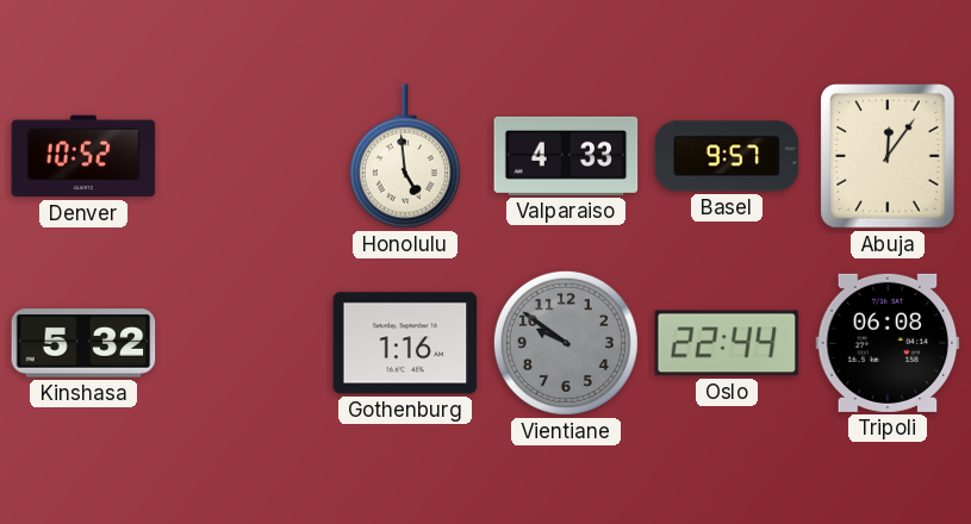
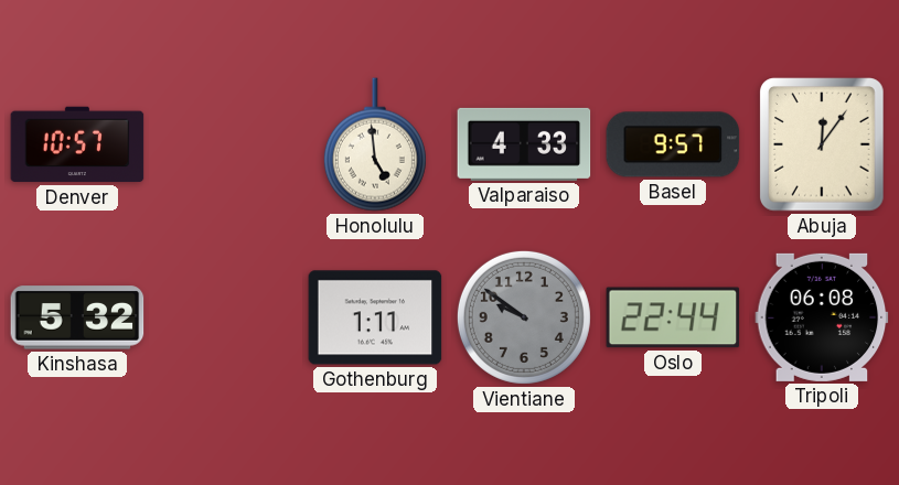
Denver: 10:52 -> 10:57
Gothenburg: 1:16 -> 1:11
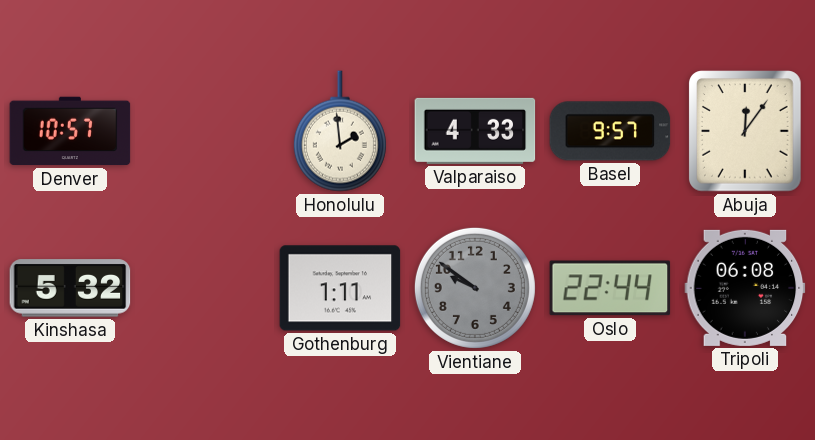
Honolulu: 4:59 -> 1:59
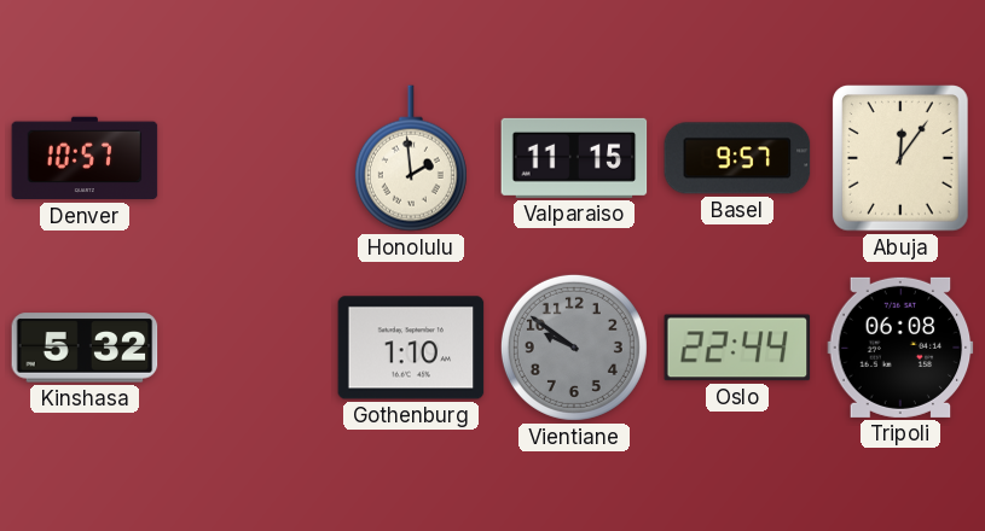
Valparaiso: 4:33 -> 11:15
Gothenburg: 1:11 -> 1:10
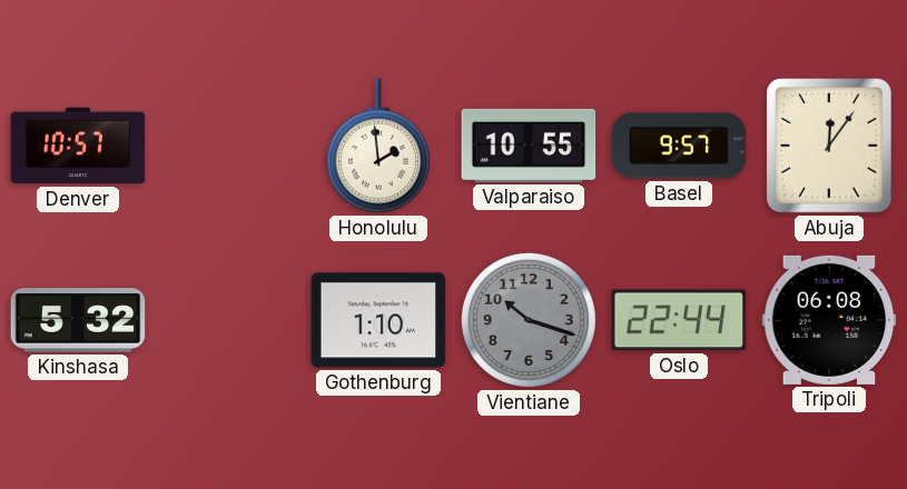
Valparaiso: 11:15 -> 10:55
Vientiane: 9:51 -> 10:18
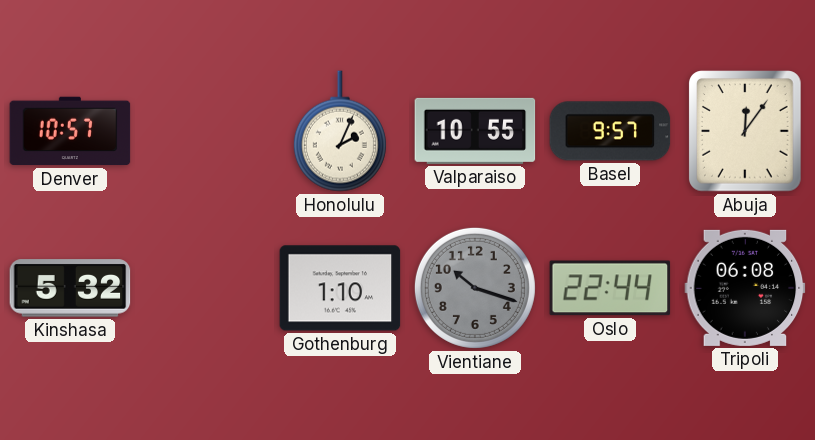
Honolulu: 1:59 -> 2:04
